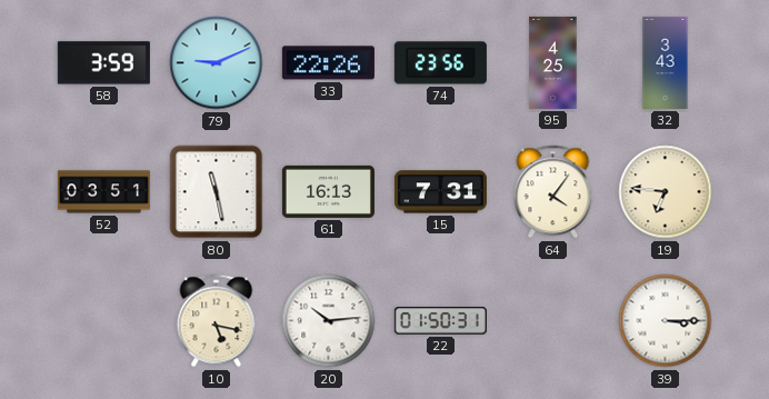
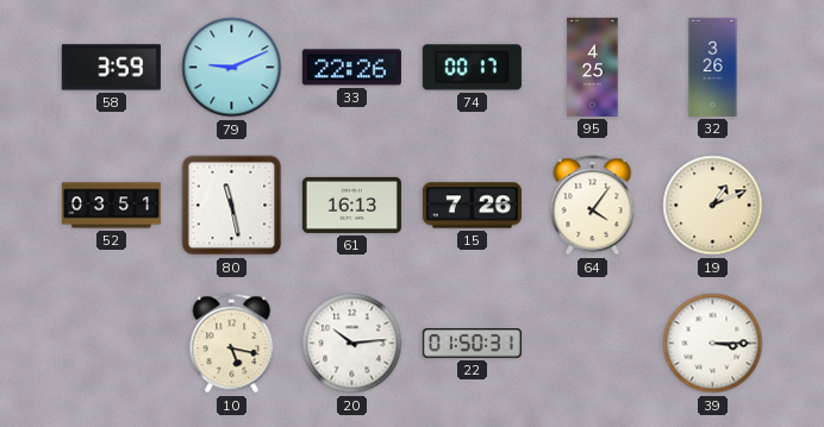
74: 23:56 -> 00:17
32: 3:43 -> 3:26
15: 7:31 -> 7:26
19: 6:46 -> 1:11
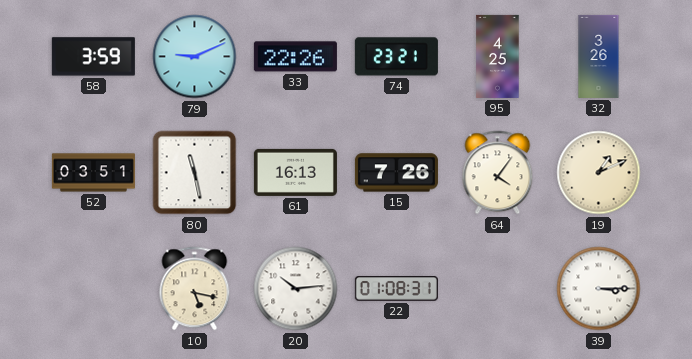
74: 00:17 -> 23:21
22: 01:50 -> 01:08
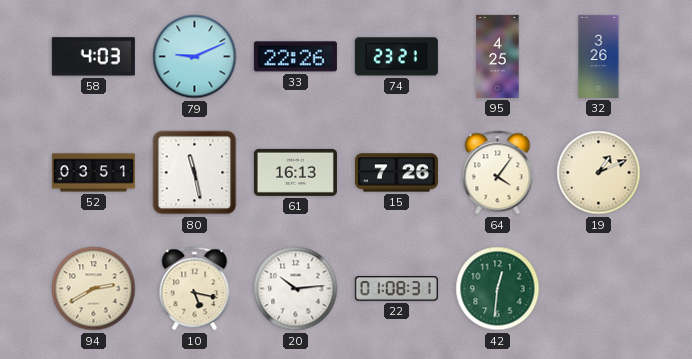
58: 3:59 -> 4:03
94: none -> 2:40
42: none -> 12:31
39: 3:15 -> none
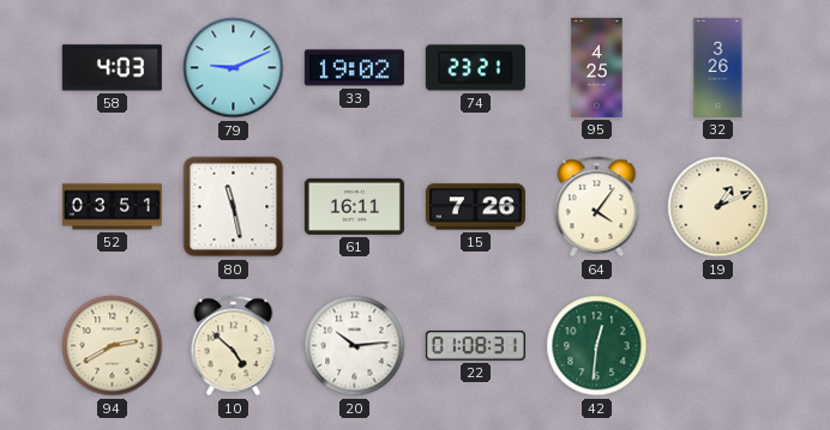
33: 22:26 -> 19:02
61: 16:13 -> 16:11
10: 5:17 -> 4:52
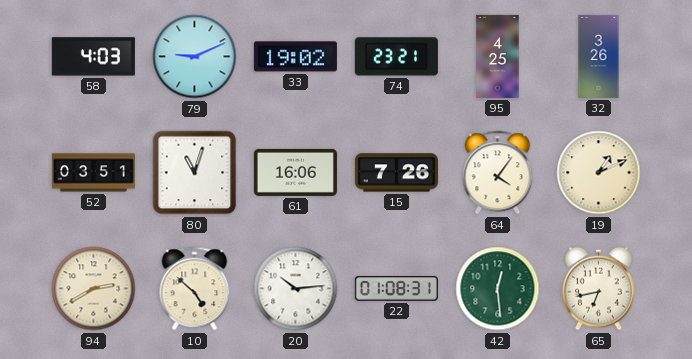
80: 11:28 -> 11:03
61: 16:11 -> 16:06
42: 12:31 -> 12:29
65: none -> 6:43
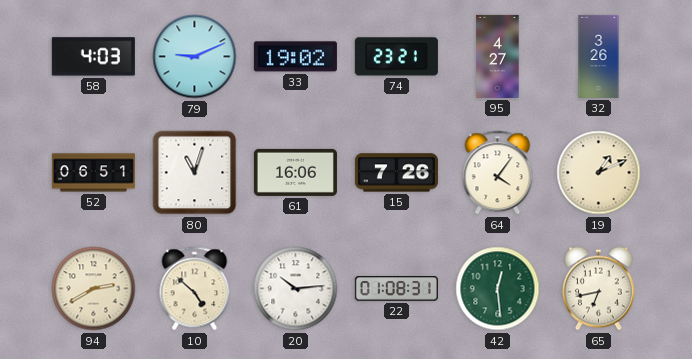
95: 4:25 -> 4:27
52: 03:51 -> 06:51
